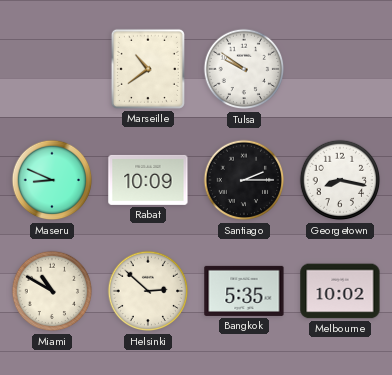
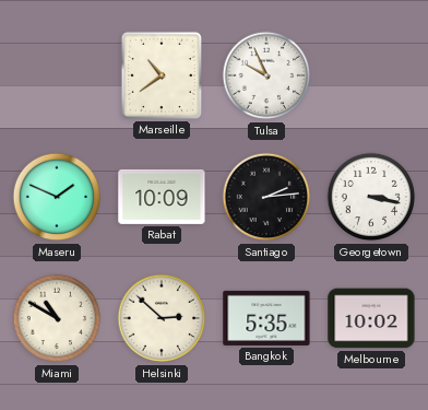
Tulsa: 9:51 -> 9:56
Maseru: 8:49 -> 1:49
Santiago: 2:15 -> 2:14
Georgetown: 8:17 -> 3:17
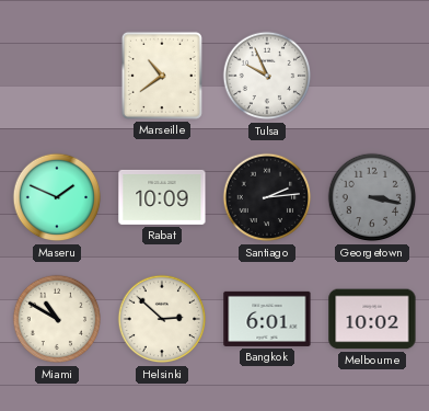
Georgetown dial: white -> grey
Bangkok: 5:35 -> 6:01
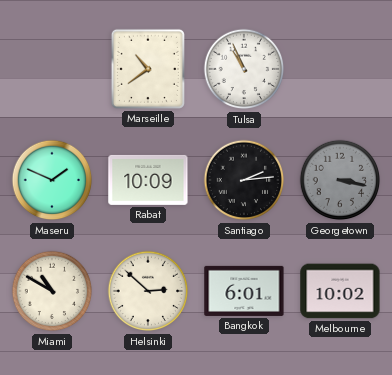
Tulsa: 9:56 -> 10:56
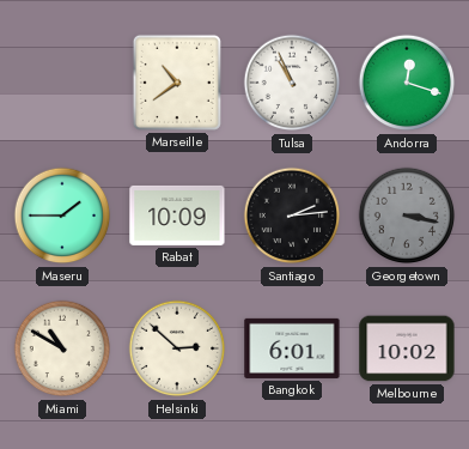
Andorra: none -> 12:18
Maseru: 1:49 -> 1:45
